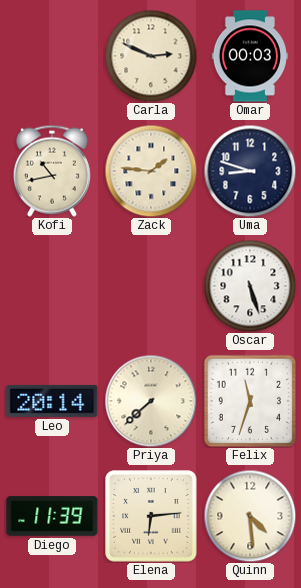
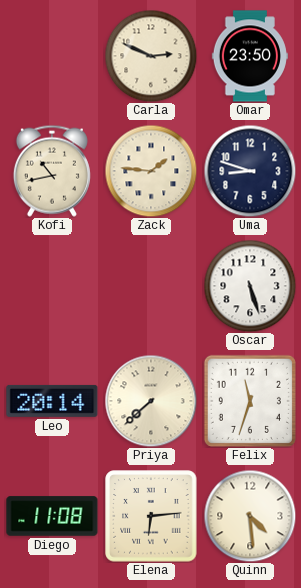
Omar: 00:03 -> 23:50
Diego: 11:39 -> 11:08
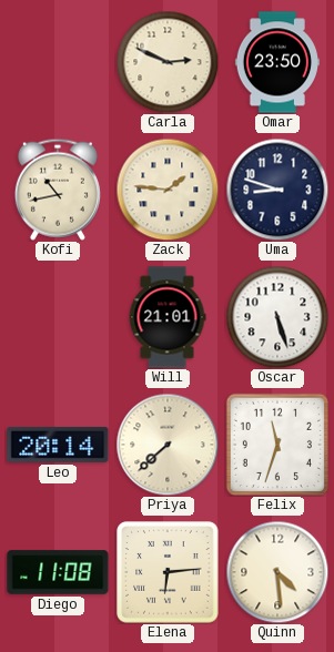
Will: none -> 21:01
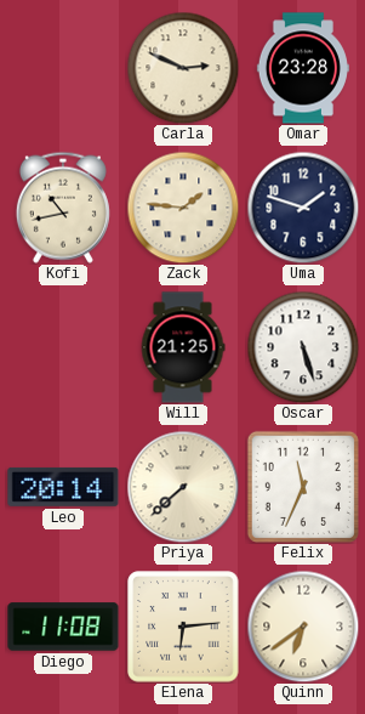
Omar: 23:50 -> 23:28
Uma: 8:48 -> 1:48
Will: 21:01 -> 21:25
Felix: 11:33 -> 11:34
Quinn: 4:29 -> 6:39
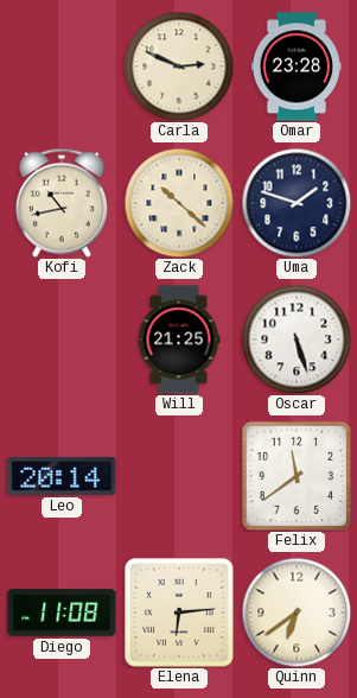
Zack: 1:46 -> 10:22
Priya: 7:38 -> none
Felix: 11:34 -> 11:39
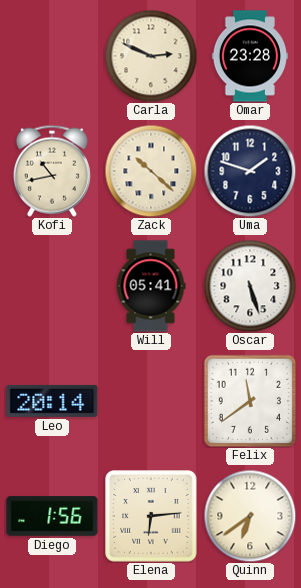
Will: 21:25 -> 05:41
Diego: 11:08 -> 1:56
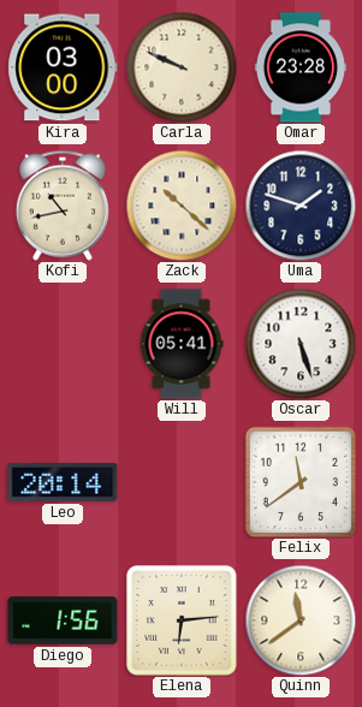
Kira: none -> 03:00
Carla: 2:49 -> 9:49
Quinn: 6:39 -> 11:39
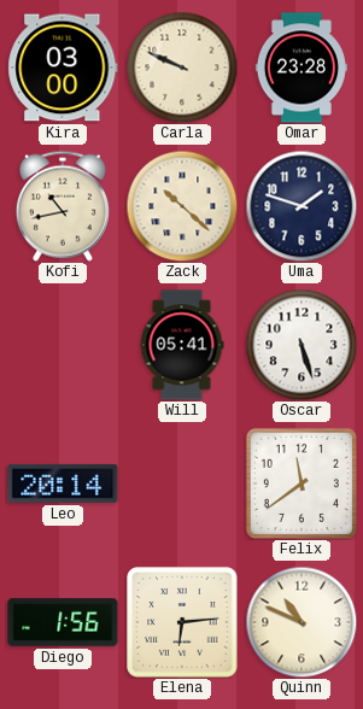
Quinn: 11:39 -> 10:49
